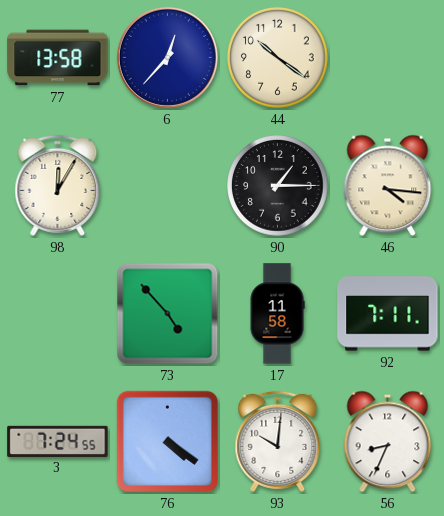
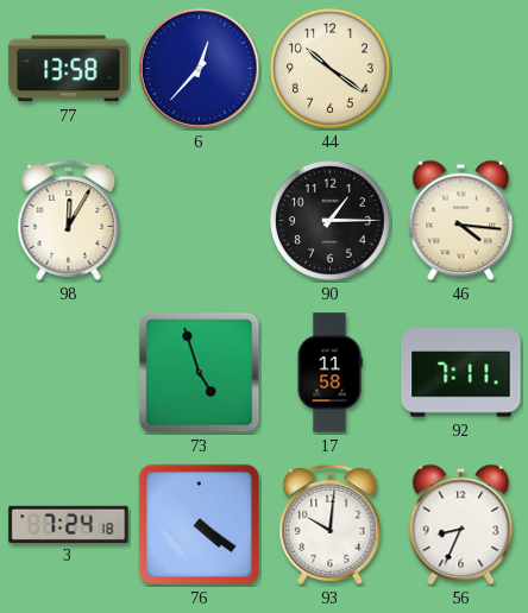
73: 4:53 -> 4:57
3: 7:24:55 -> 7:24:18
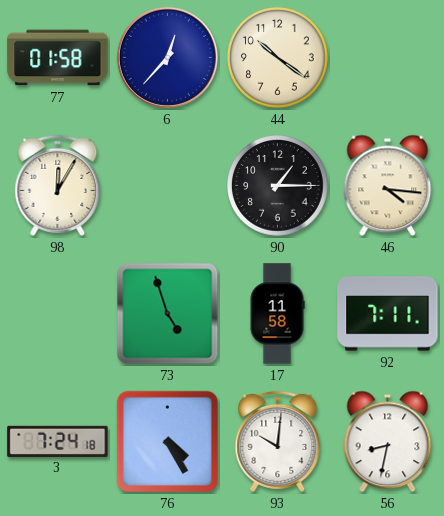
77: 13:58 -> 01:58
76: 4:21 -> 4:25
56: 8:34 -> 8:32
